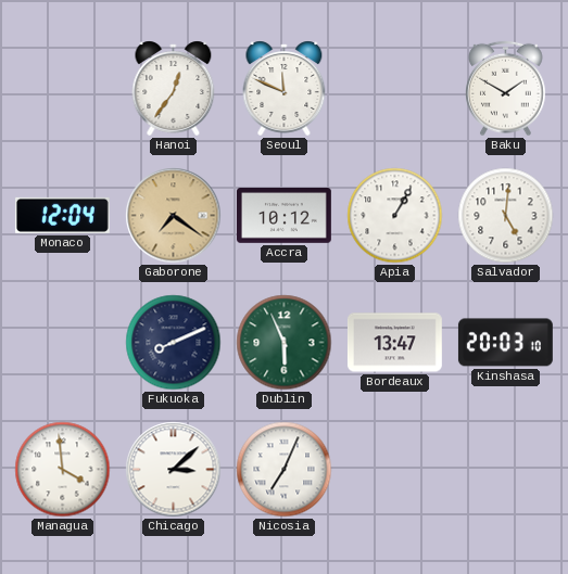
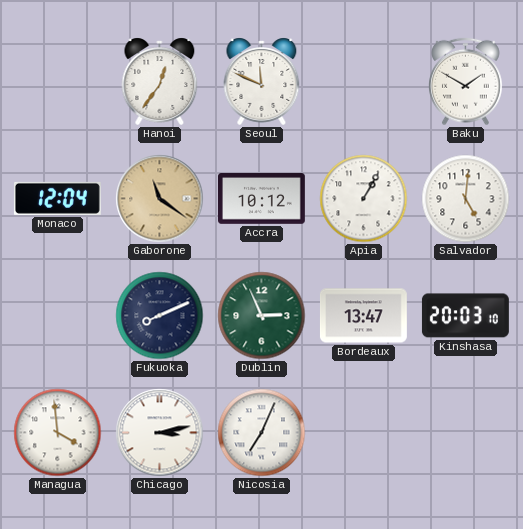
Gaborone: 7:21 -> 11:21
Dublin: 5:56 -> 2:56
Chicago: 3:08 -> 3:13
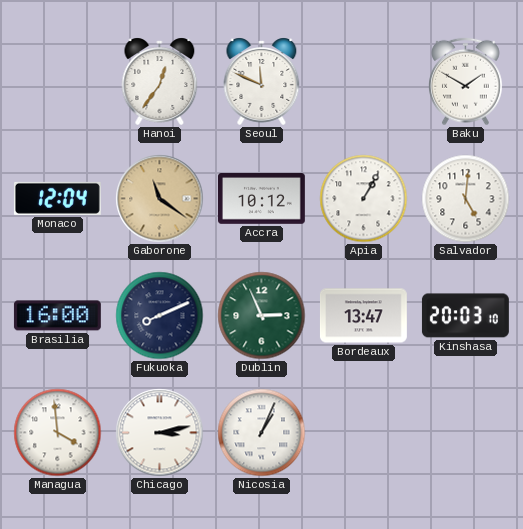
Brasilia: none -> 16:00
Nicosia: 7:04 -> 1:04
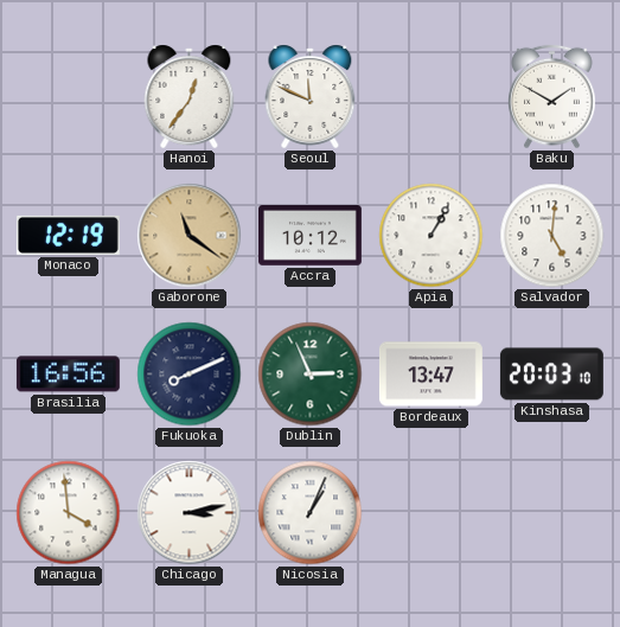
Monaco: 12:04 -> 12:19
Brasilia: 16:00 -> 16:56
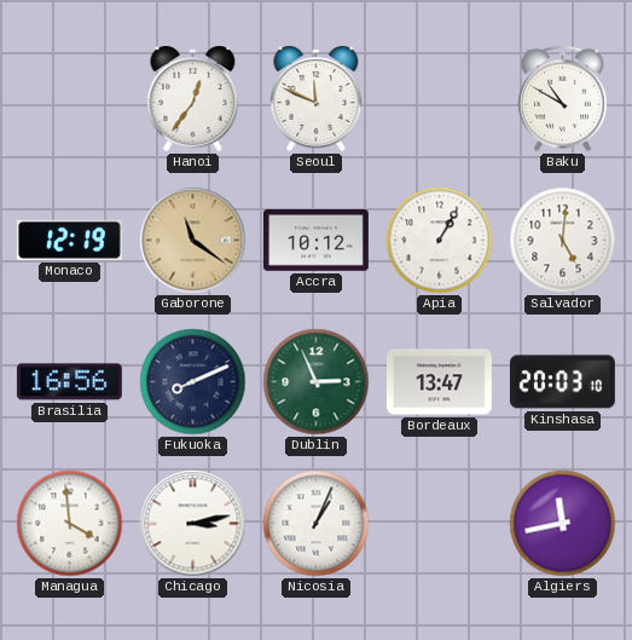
Baku: 1:50 -> 10:50
Algiers: none -> 11:43
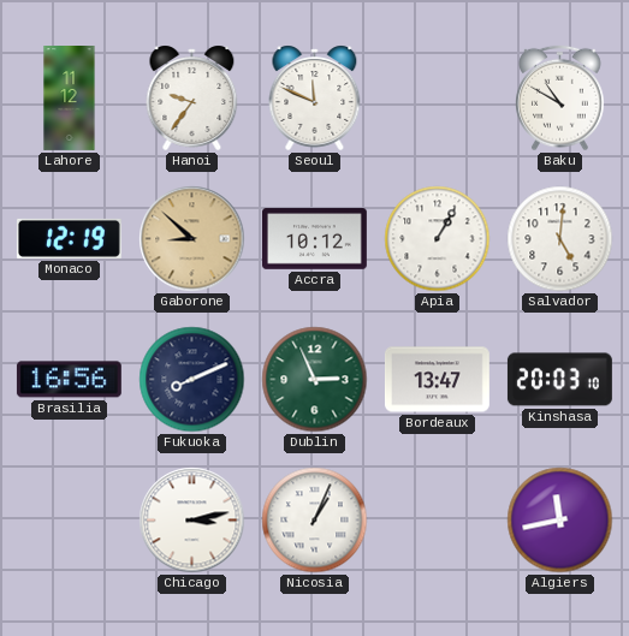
Lahore: none -> 11:12
Hanoi: 12:36 -> 9:36
Gaborone: 11:21 -> 8:52
Managua: 3:59 -> none
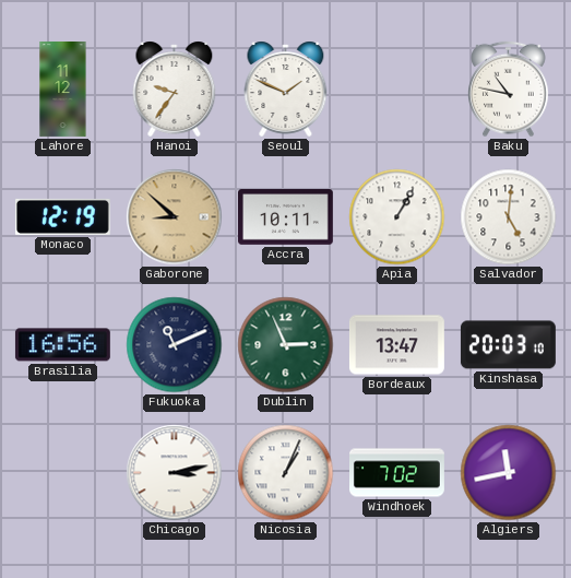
Seoul: 11:49 -> 1:49
Baku: 10:50 -> 10:47
Accra: 10:12 -> 10:11
Fukuoka: 8:11 -> 11:11
Windhoek: none -> 7:02
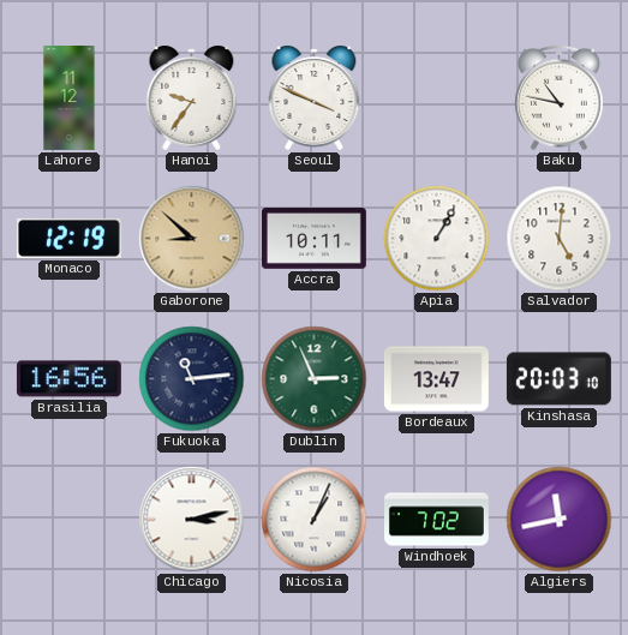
Seoul: 1:49 -> 3:49
Fukuoka: 11:11 -> 11:14
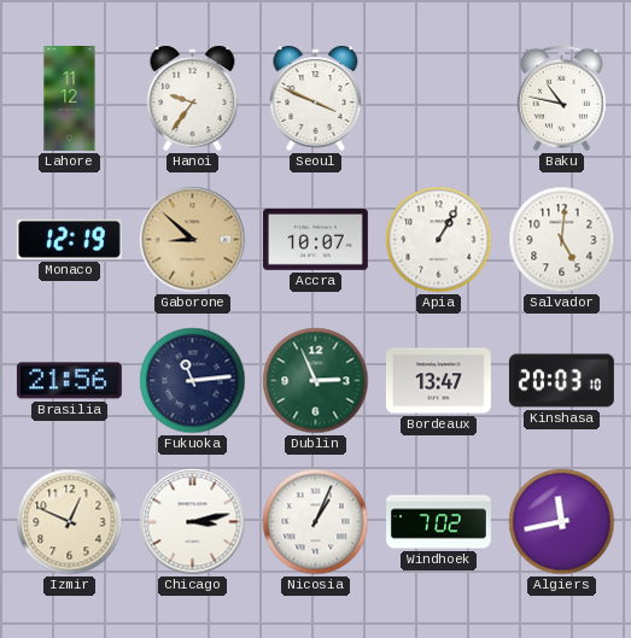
Accra: 10:11 -> 10:07
Brasilia: 16:56 -> 21:56
Izmir: none -> 12:49
